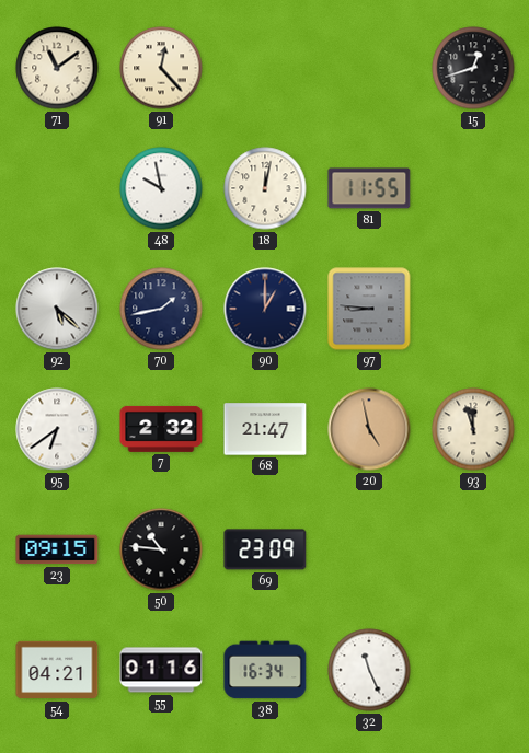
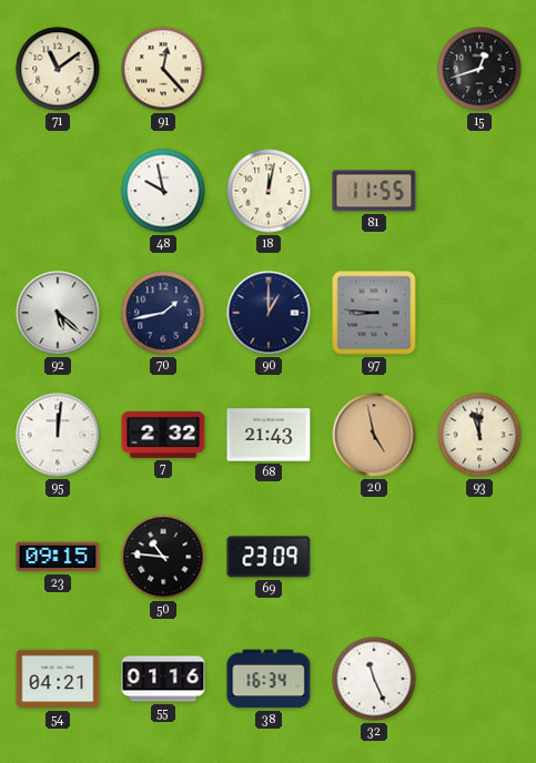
95: 6:39 -> 12:01
68: 21:47 -> 21:43
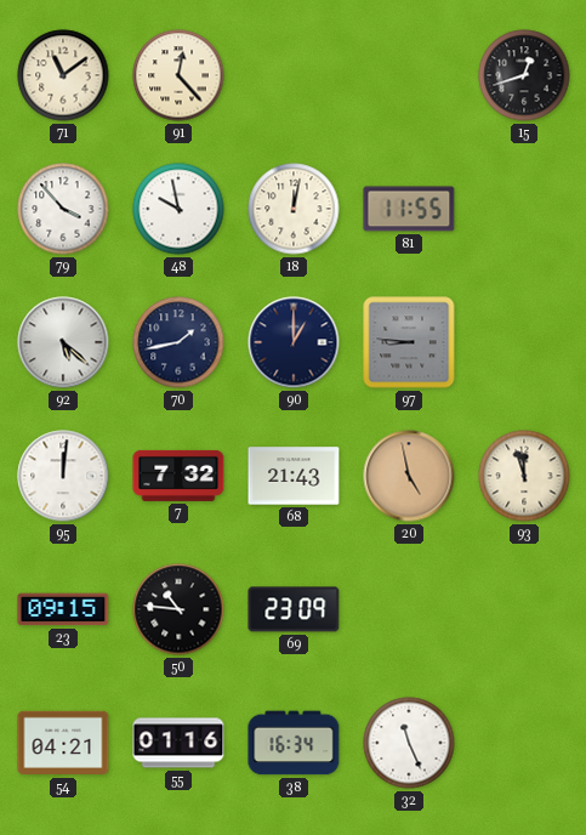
79: none -> 3:53
7: 2:32 -> 7:32
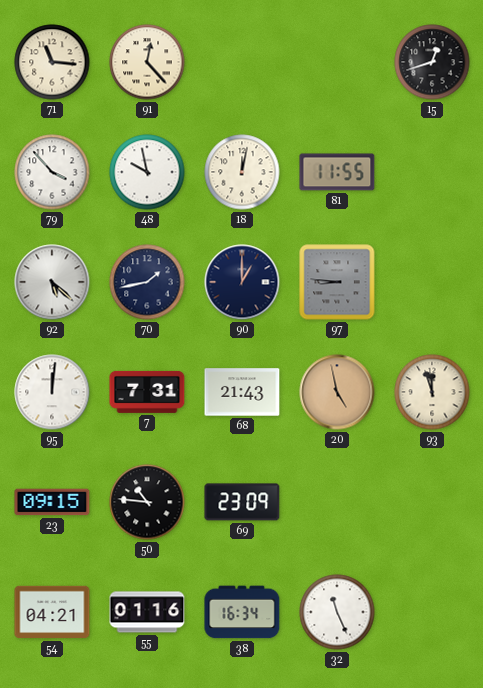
71: 11:09 -> 11:16
7: 7:32 -> 7:31
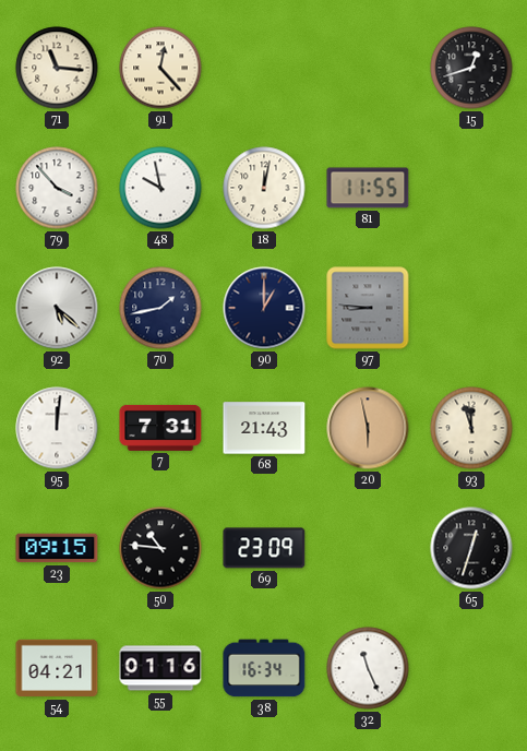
20: 4:58 -> 5:58
65: none -> 12:33
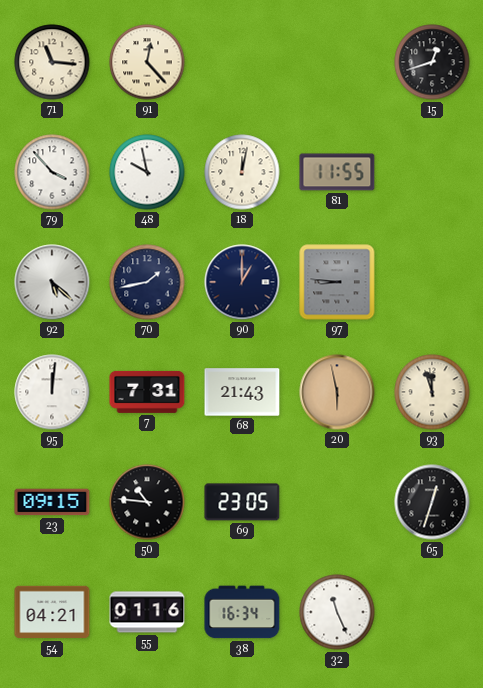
69: 23:09 -> 23:05
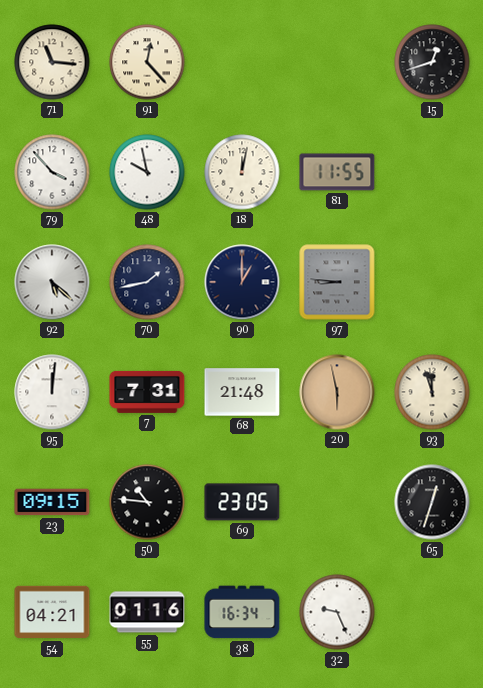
68: 21:43 -> 21:48
32: 11:26 -> 9:26
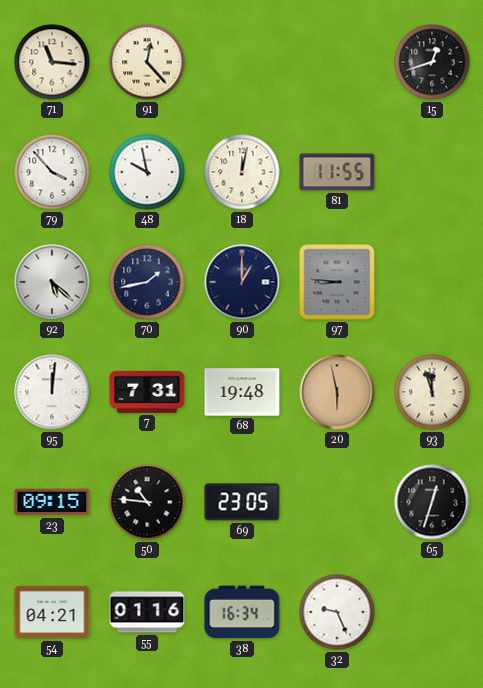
68: 21:48 -> 19:48
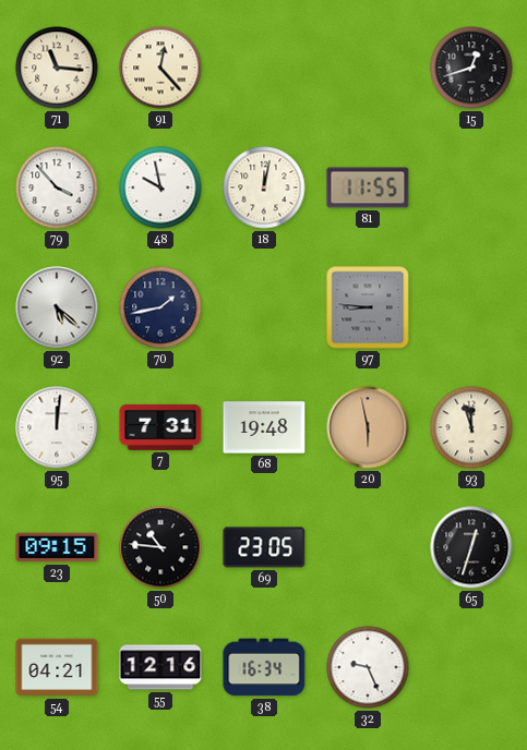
90: 1:00 -> none
55: 01:16 -> 12:16
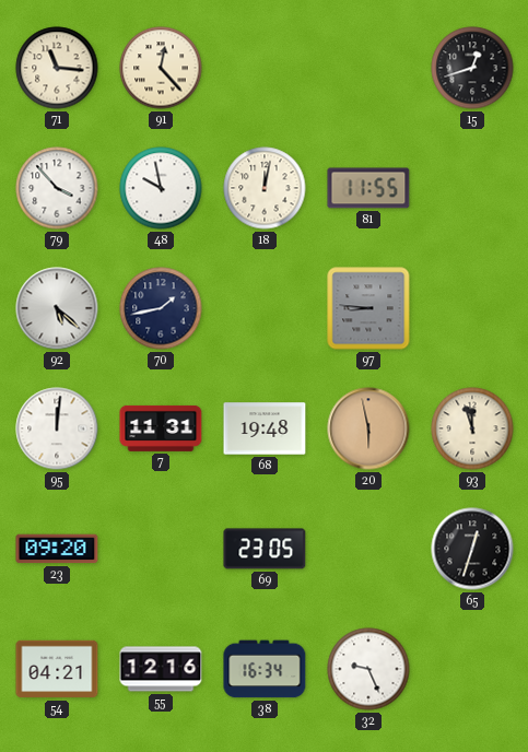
7: 7:31 -> 11:31
23: 09:15 -> 09:20
50: 10:46 -> none
